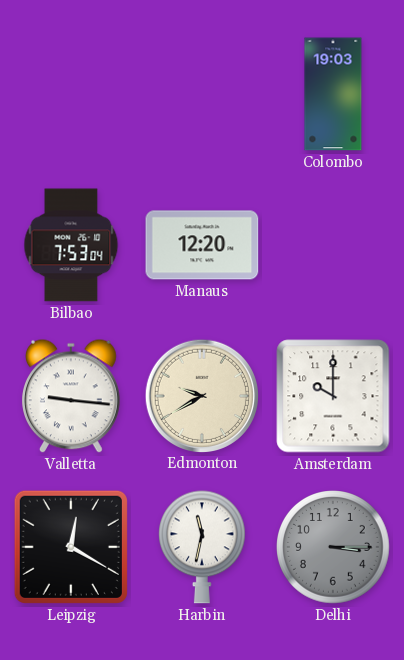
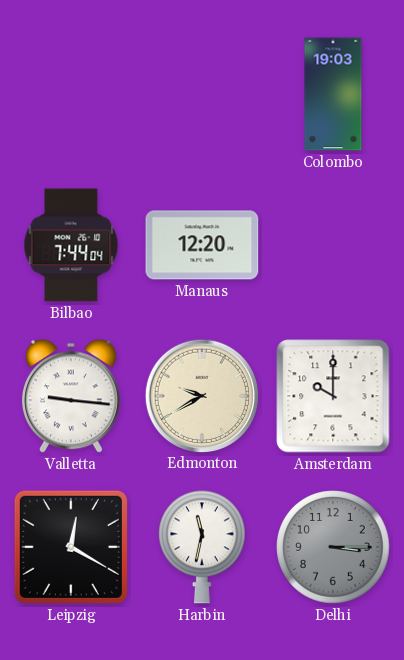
Bilbao: 7:53 -> 7:44
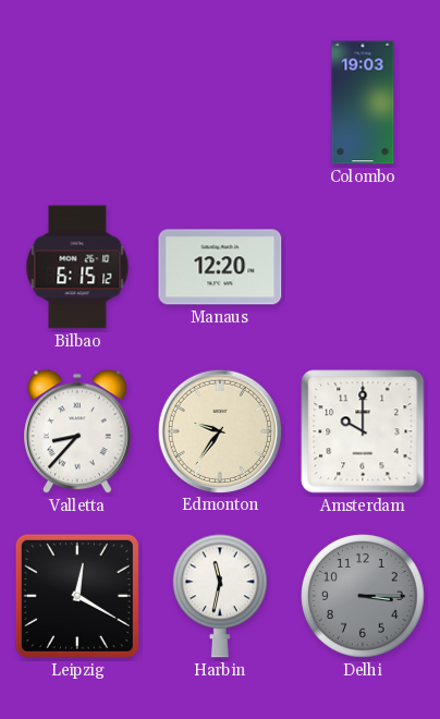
Bilbao: 7:44 -> 6:15
Valletta: 9:16 -> 8:37
Edmonton: 9:40 -> 9:36
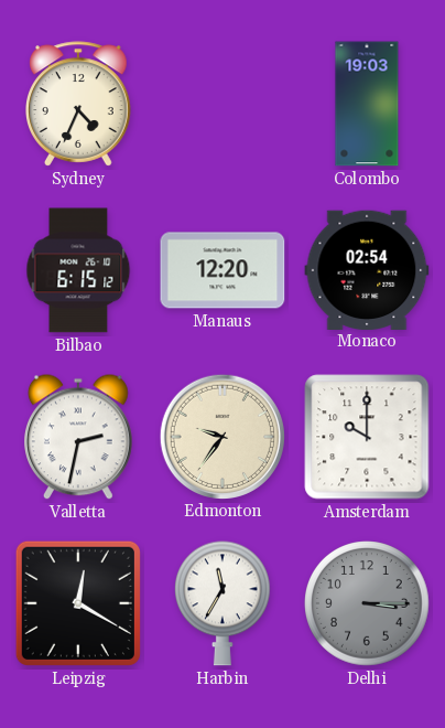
Sydney: none -> 4:34
Monaco: none -> 02:54
Valletta: 8:37 -> 2:32
Harbin: 11:32 -> 11:35
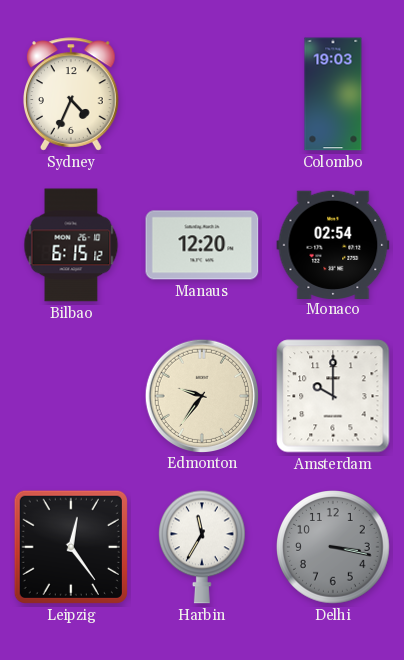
Valletta: 2:32 -> none
Leipzig: 12:20 -> 12:24
Delhi: 3:15 -> 3:17
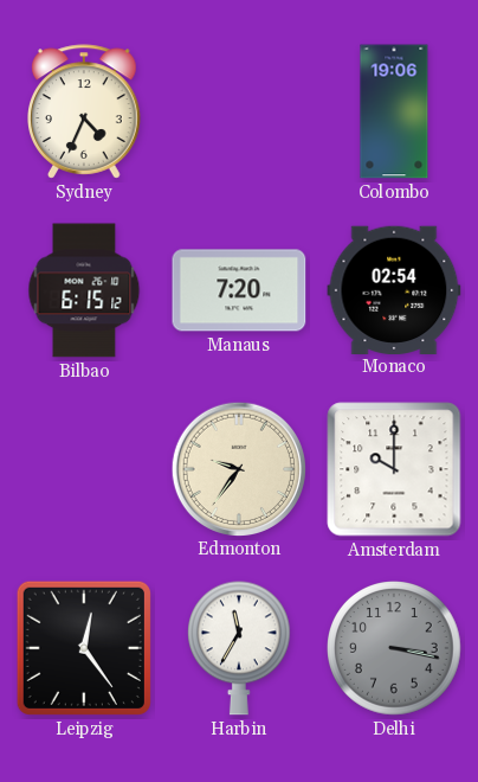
Colombo: 19:03 -> 19:06
Manaus: 12:20 -> 7:20
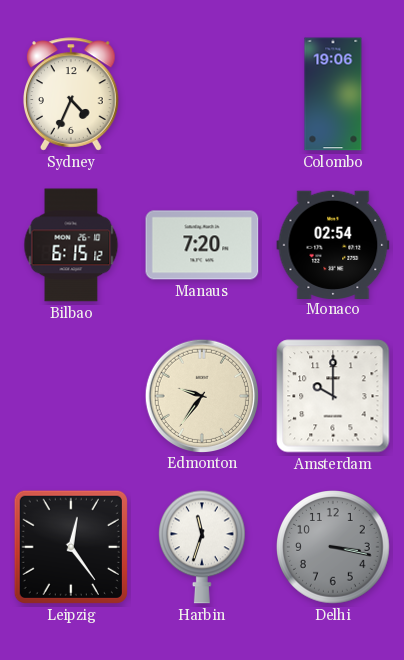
Harbin: 11:35 -> 11:33
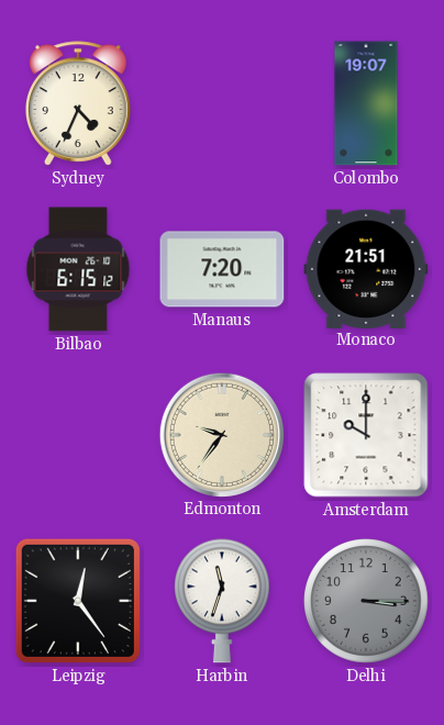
Colombo: 19:06 -> 19:07
Monaco: 02:54 -> 21:51
Delhi: 3:17 -> 3:15
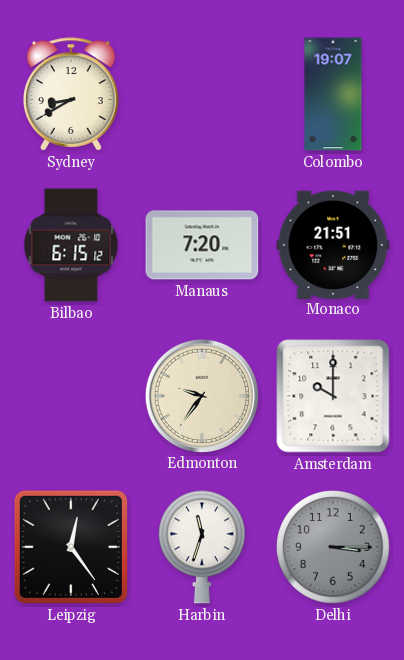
Sydney: 4:34 -> 8:40
